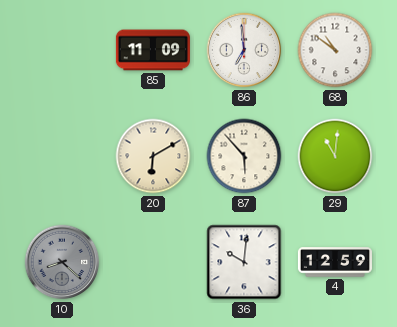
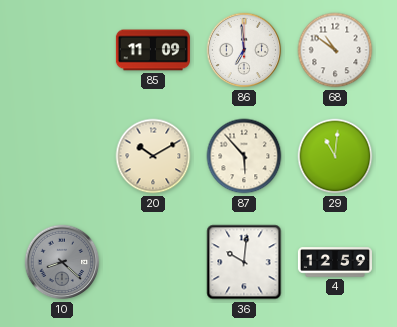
20: 6:10 -> 10:10
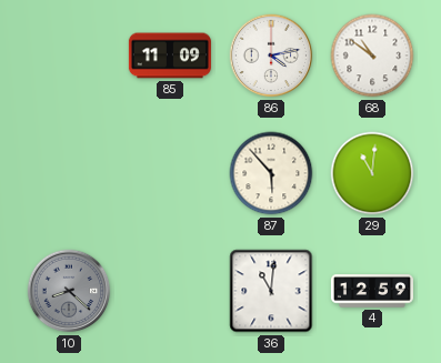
86: 6:59 -> 4:13
20: 10:10 -> none
36: 10:01 -> 11:01
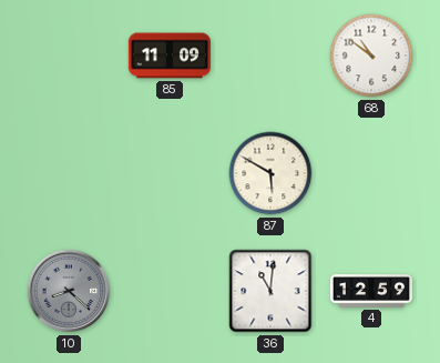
86: 4:13 -> none
87: 5:53 -> 5:50
29: 11:01 -> none
